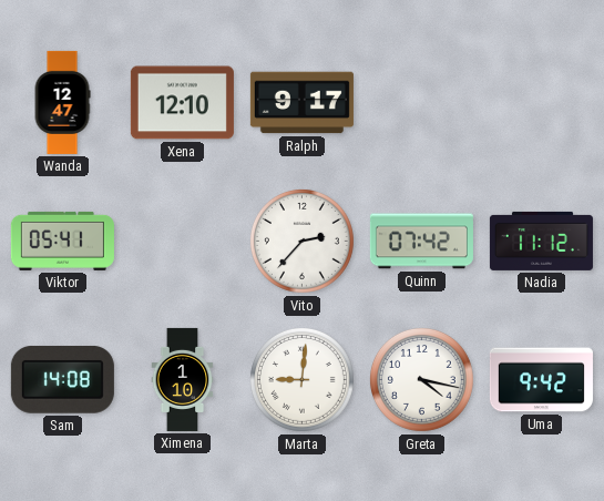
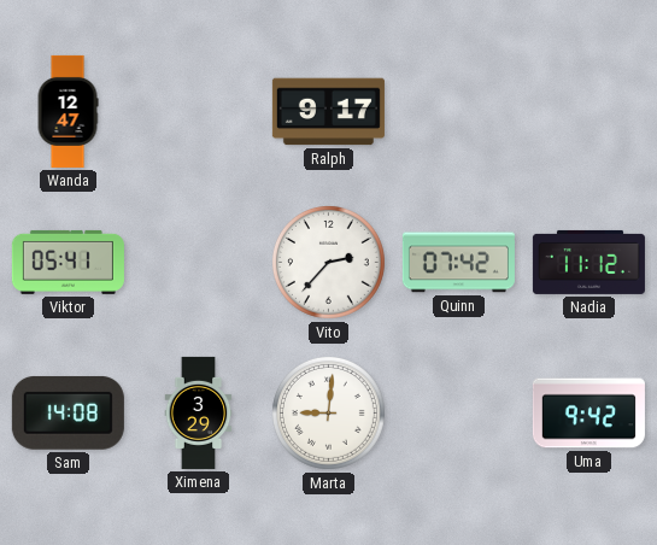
Xena: 12:10 -> none
Ximena: 1:10 -> 3:29
Greta: 4:17 -> none
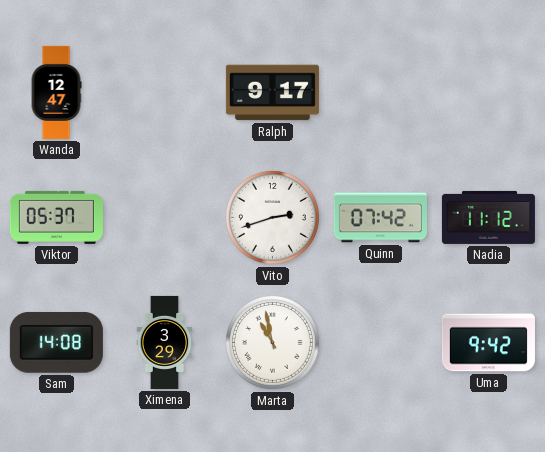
Viktor: 05:41 -> 05:37
Vito: 2:37 -> 2:42
Marta: 9:01 -> 10:58
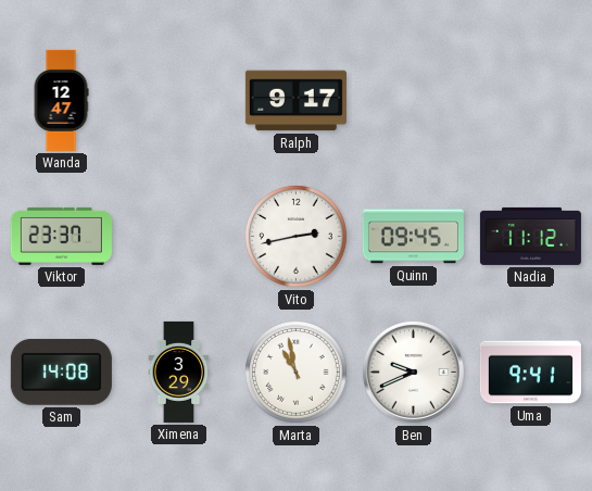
Viktor: 05:37 -> 23:37
Vito: 2:42 -> 2:43
Quinn: 07:42 -> 09:45
Ben: none -> 9:41
Uma: 9:42 -> 9:41
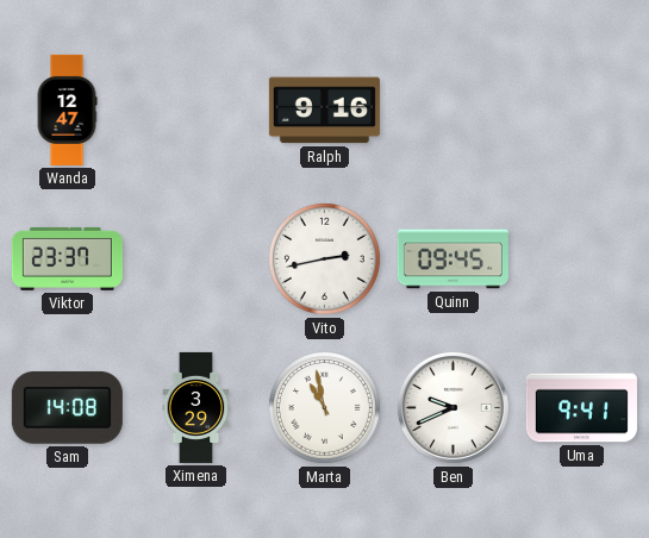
Ralph: 9:17 -> 9:16
Nadia: 11:12 -> none
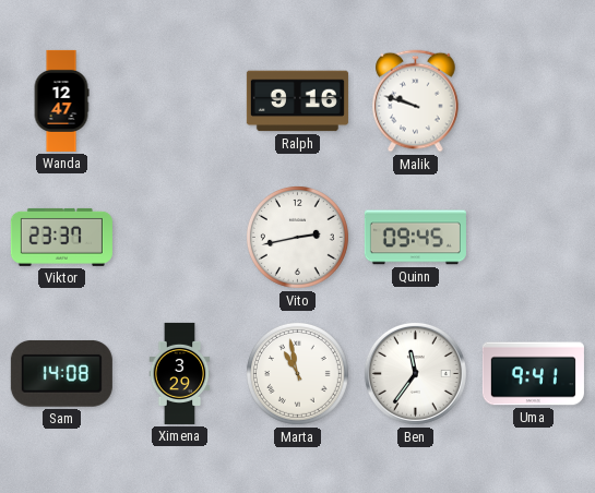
Malik: none -> 9:48
Ben: 9:41 -> 11:36
